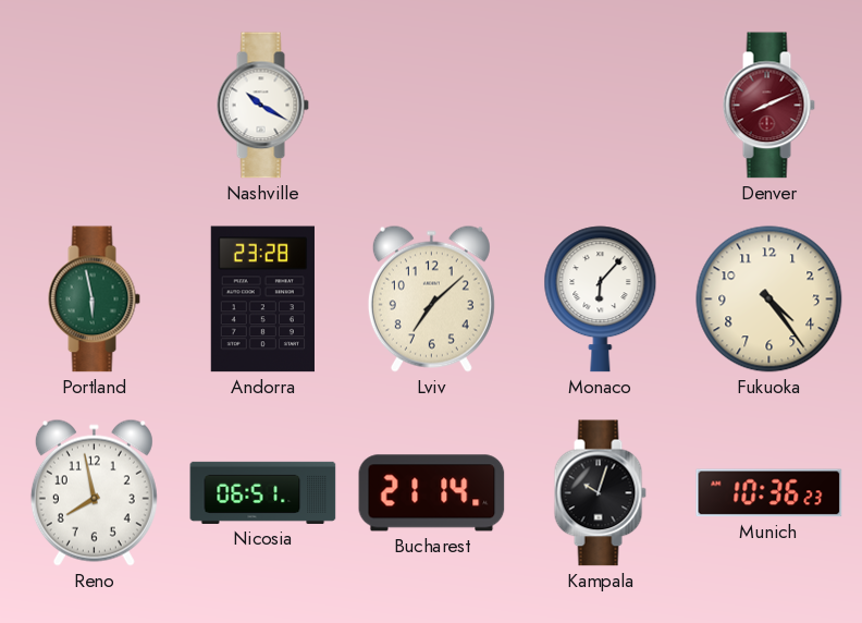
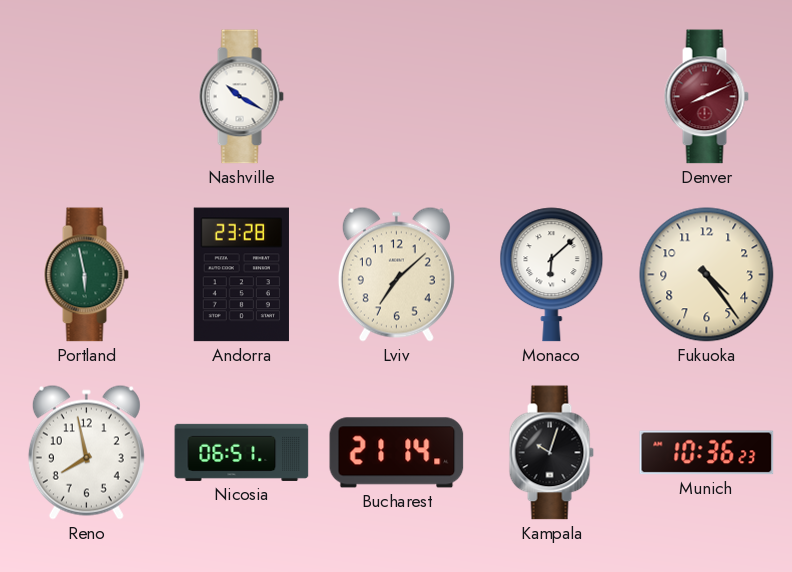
Monaco: 6:07 -> 6:08
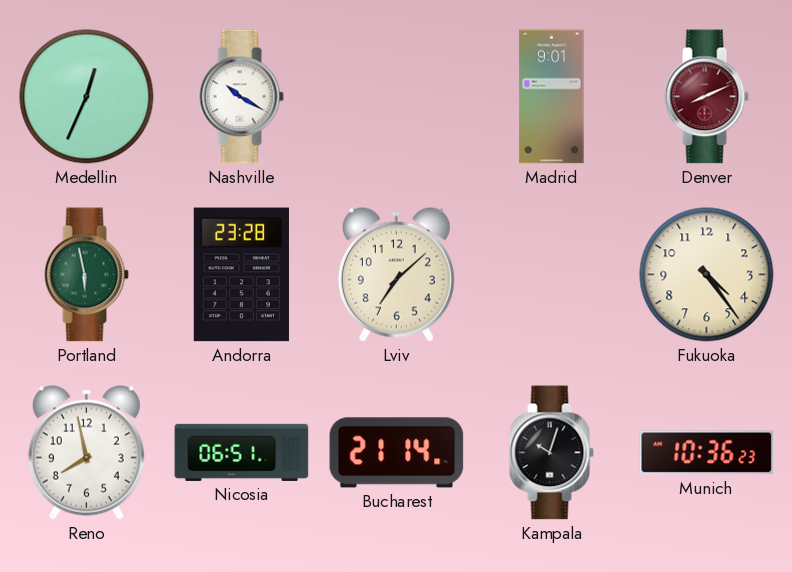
Medellin: none -> 12:34
Madrid: none -> 9:01
Monaco: 6:08 -> none
